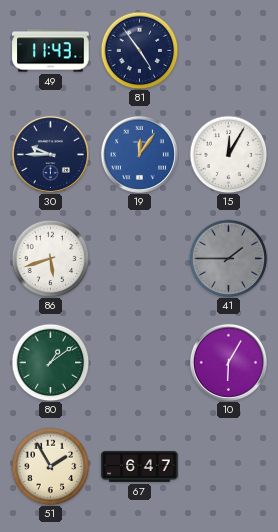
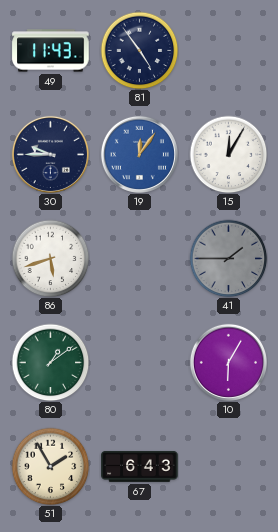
67: 6:47 -> 6:43
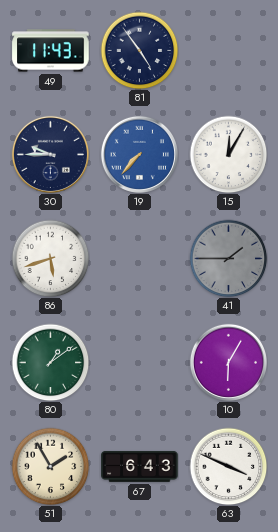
19: 12:06 -> 7:37
63: none -> 3:49
